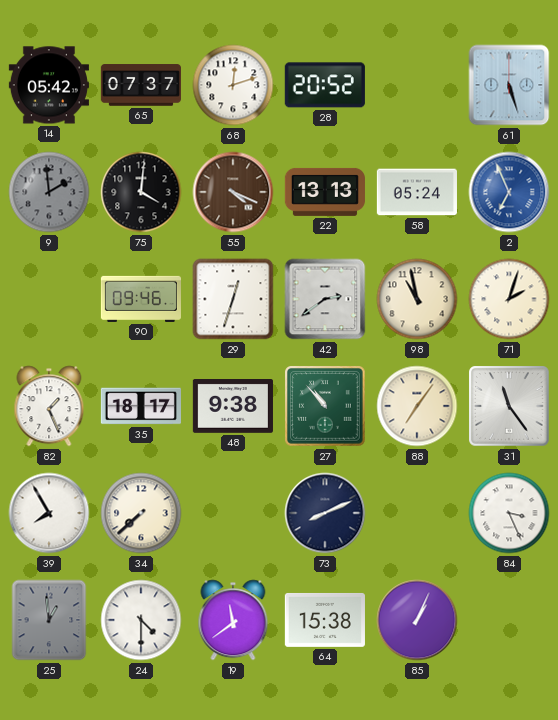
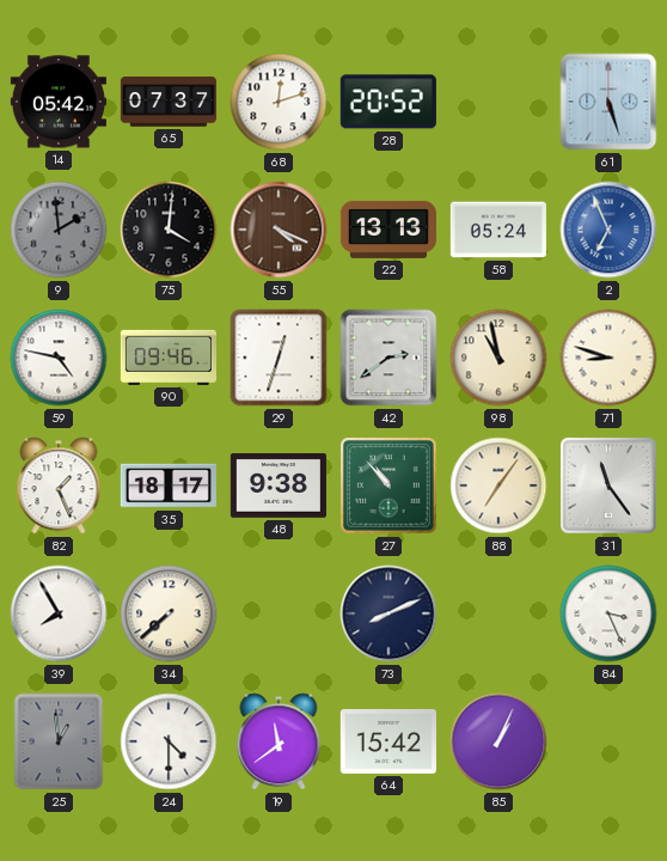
59: none -> 4:47
71: 2:03 -> 8:48
64: 15:38 -> 15:42
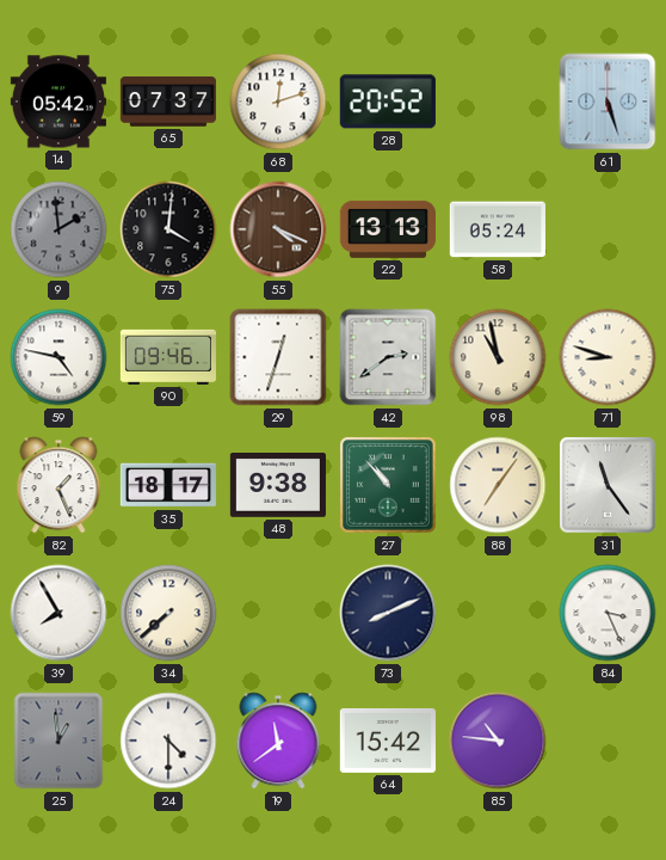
2: 6:56 -> none
85: 1:04 -> 10:46
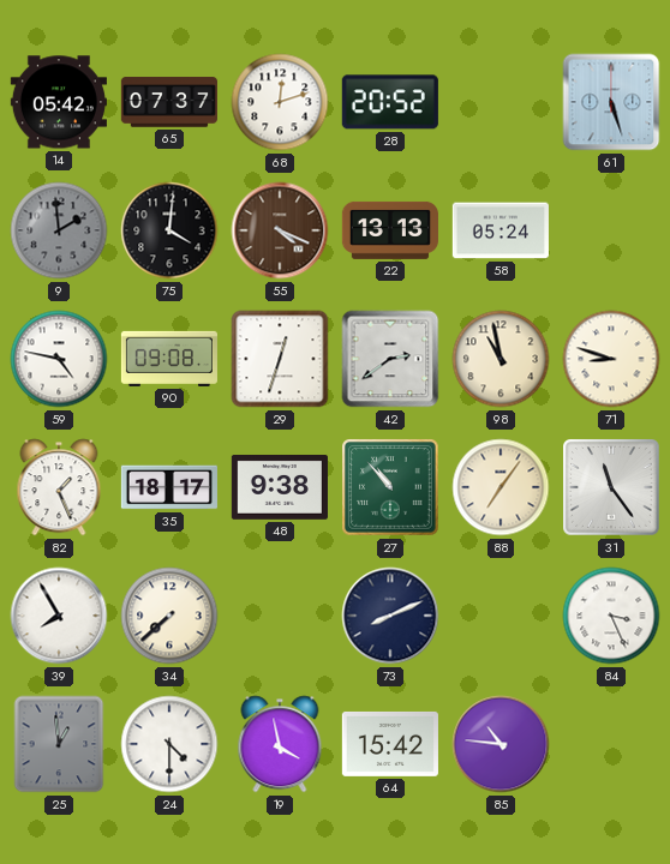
90: 09:46 -> 09:08
19: 11:39 -> 3:58
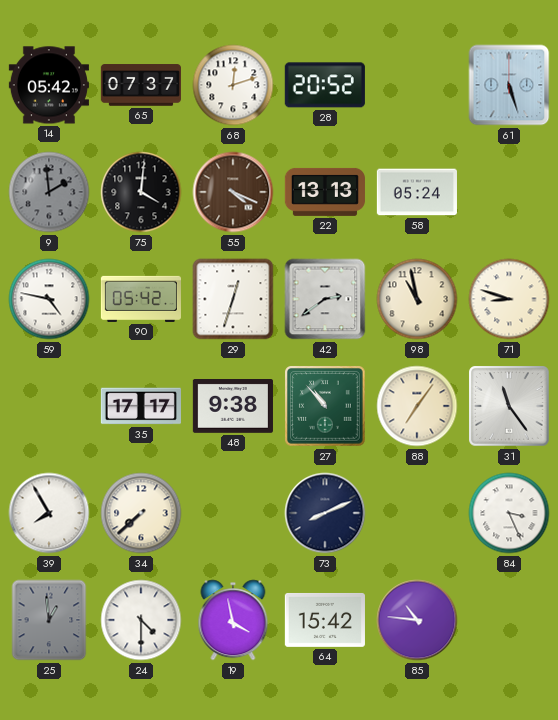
90: 09:08 -> 05:42
82: 1:26 -> none
35: 18:17 -> 17:17
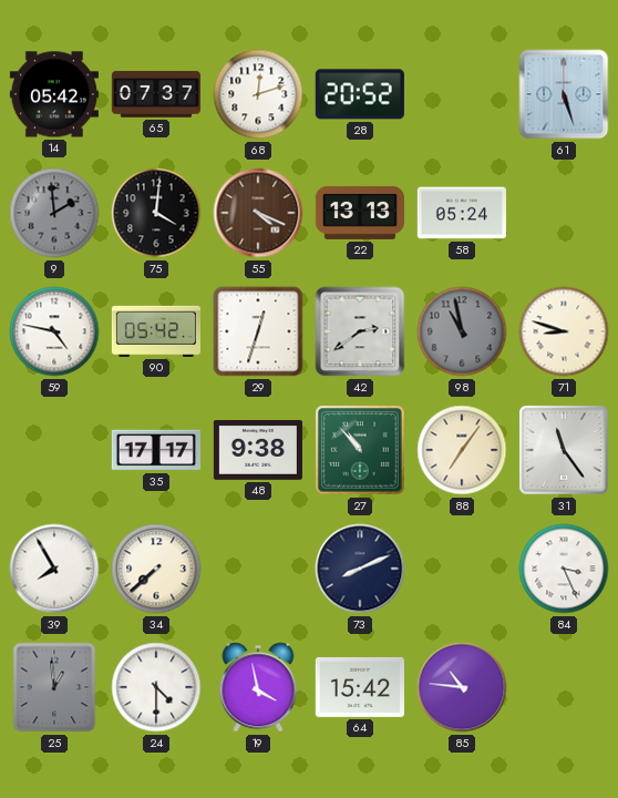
98 dial: cream -> grey
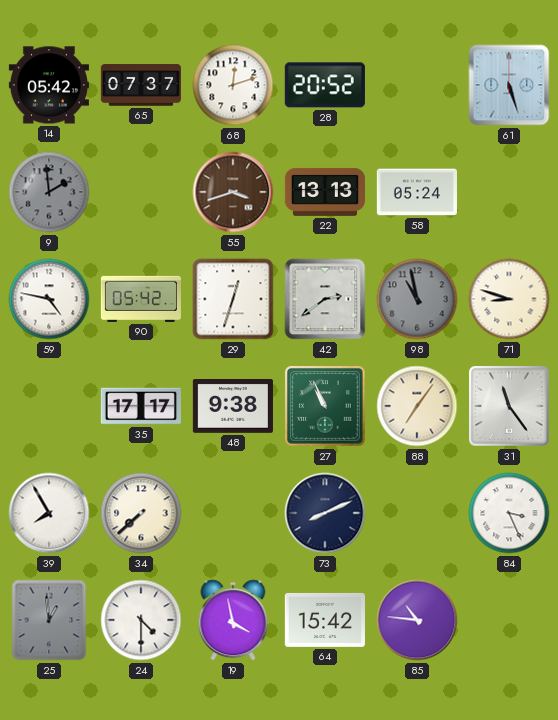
75: 4:01 -> none
55: 4:19 -> 3:42
27: 10:53 -> 10:56
